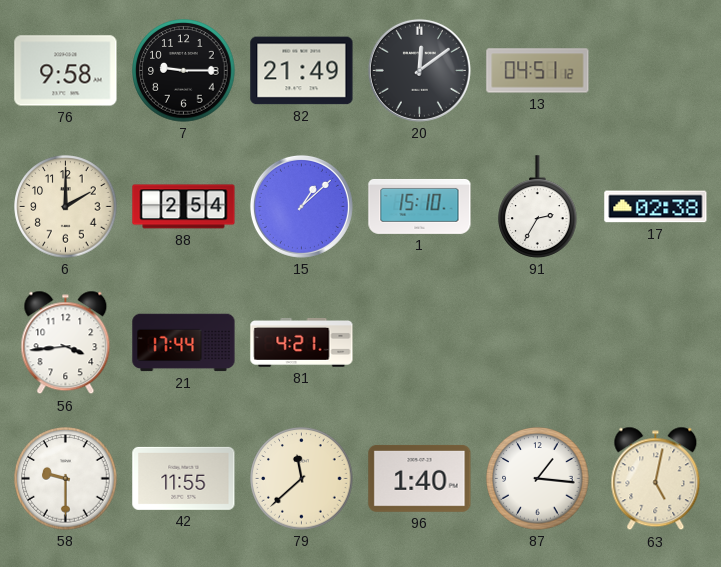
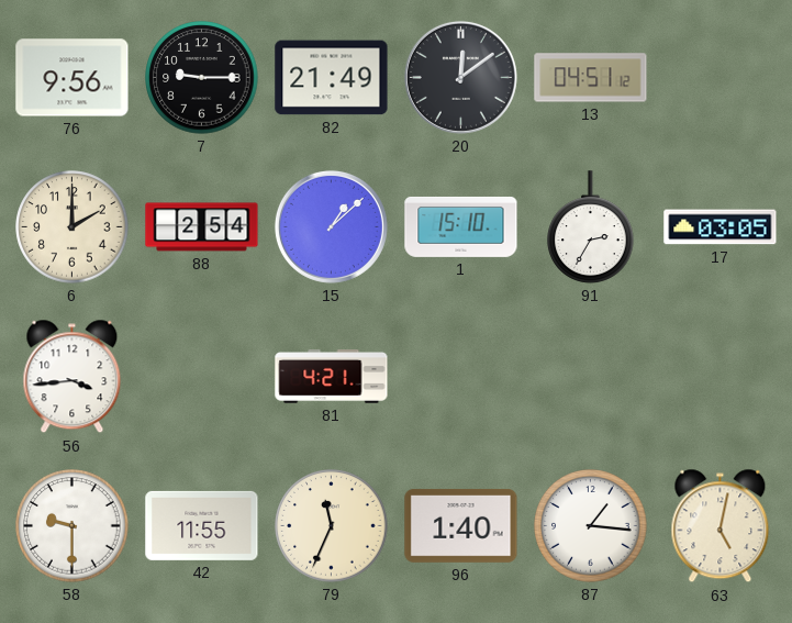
76: 9:58 -> 9:56
17: 02:38 -> 03:05
21: 17:44 -> none
79: 11:38 -> 11:34
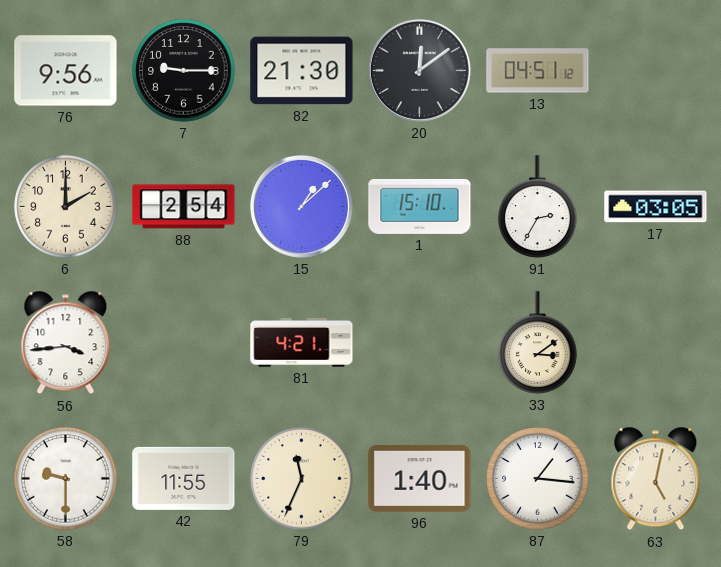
82: 21:49 -> 21:30
33: none -> 3:09
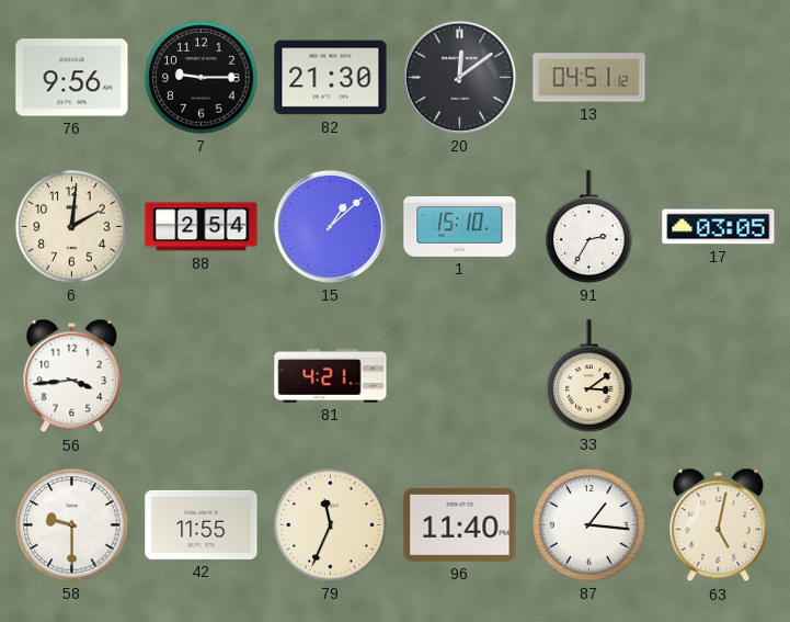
6: 2:00 -> 2:01
96: 1:40 -> 11:40
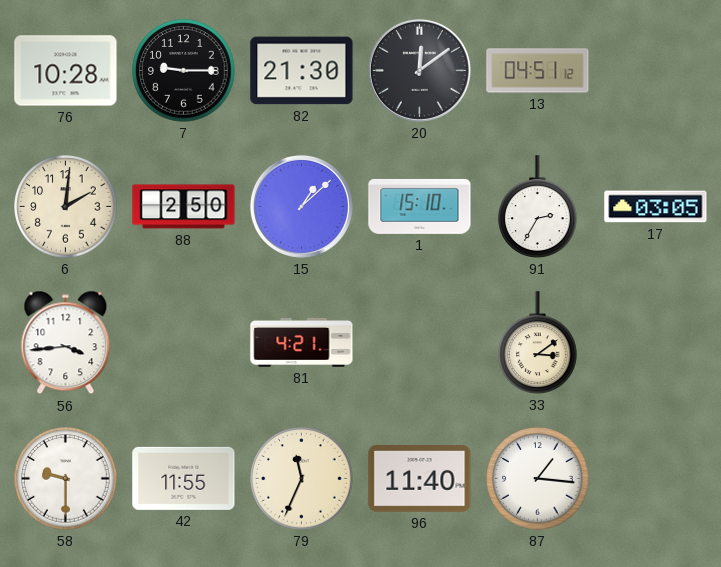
76: 9:56 -> 10:28
88: 2:54 -> 2:50
63: 5:02 -> none
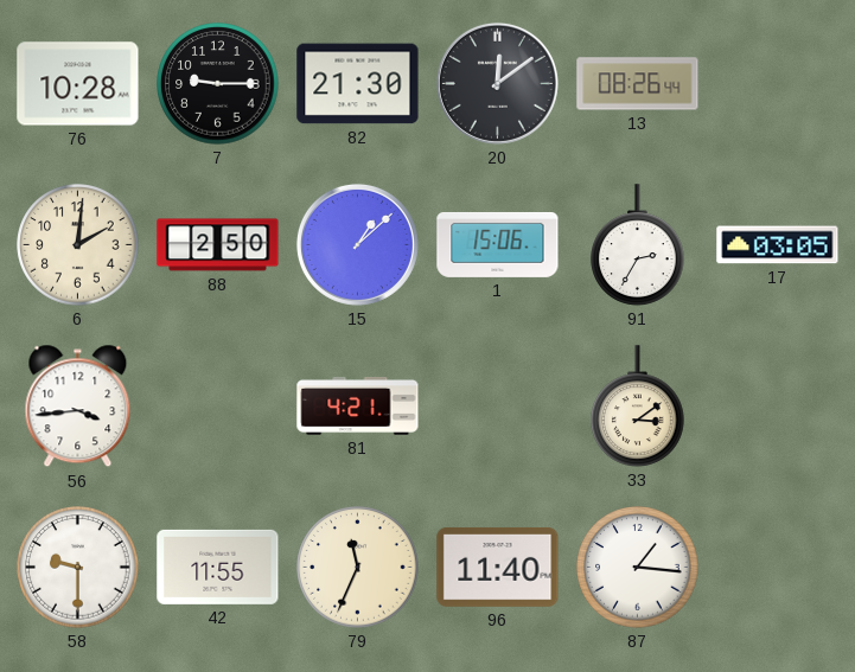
13: 04:51 -> 08:26
1: 15:10 -> 15:06
